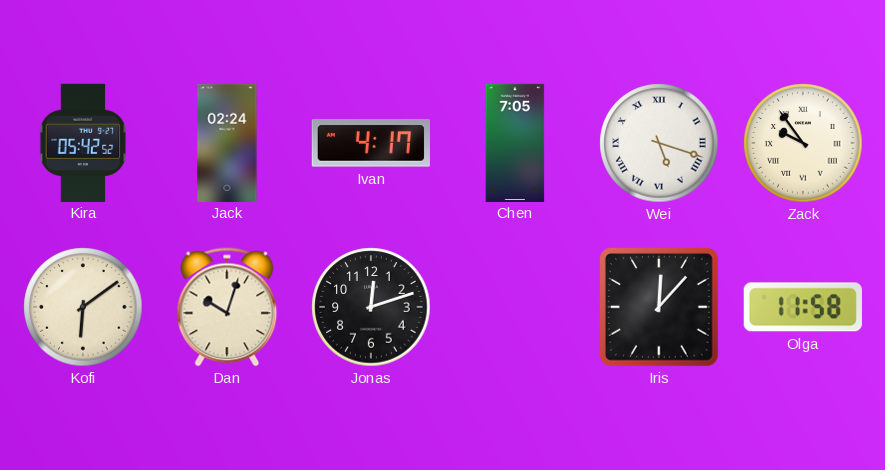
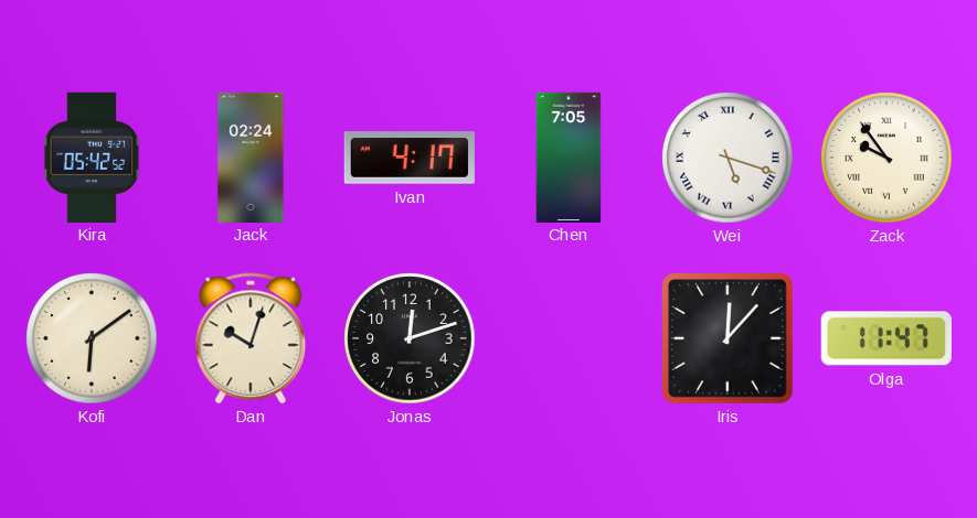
Olga: 11:58 -> 11:47
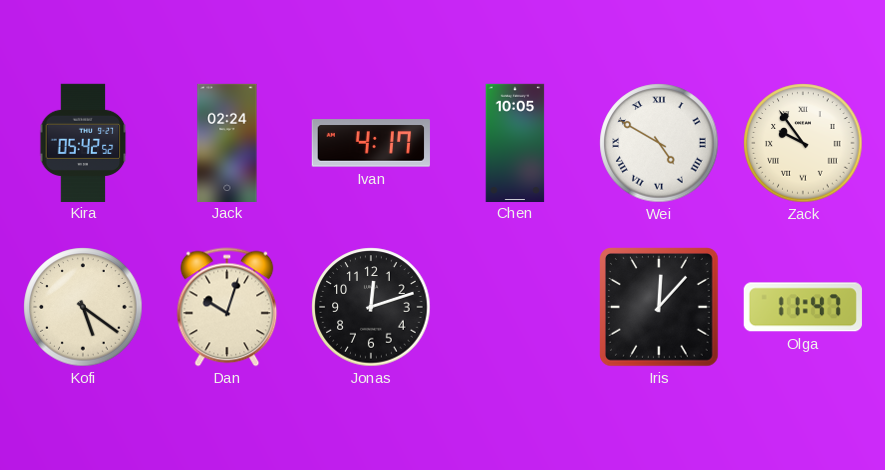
Chen: 7:05 -> 10:05
Wei: 5:18 -> 4:50
Kofi: 6:09 -> 5:21
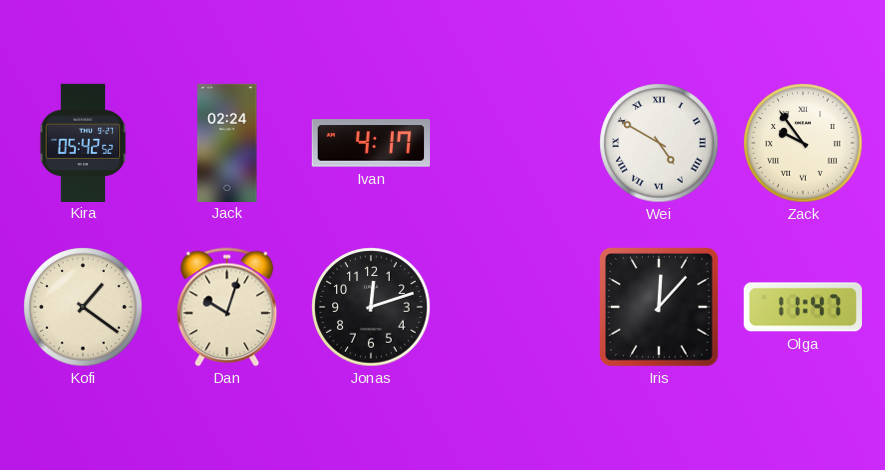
Chen: 10:05 -> none
Kofi: 5:21 -> 1:21
